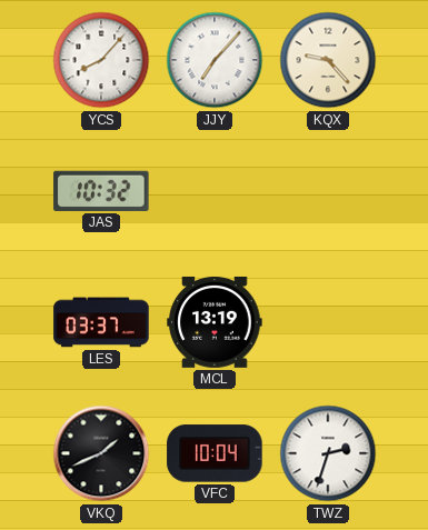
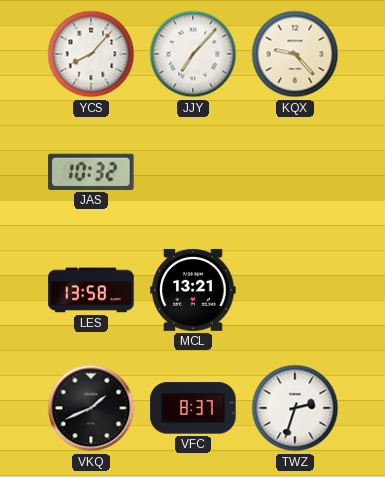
LES: 03:37 -> 13:58
MCL: 13:19 -> 13:21
VFC: 10:04 -> 8:37
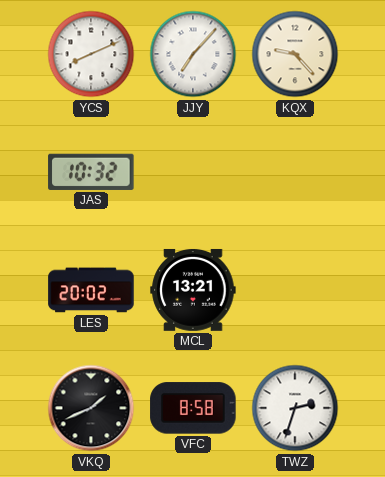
YCS: 8:07 -> 8:11
LES: 13:58 -> 20:02
VFC: 8:37 -> 8:58
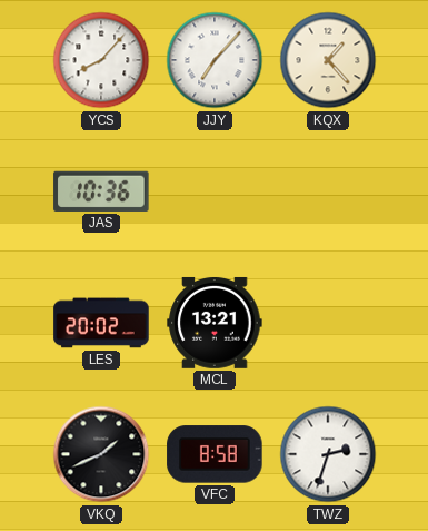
YCS: 8:11 -> 8:07
KQX: 9:23 -> 1:23
JAS: 10:32 -> 10:36
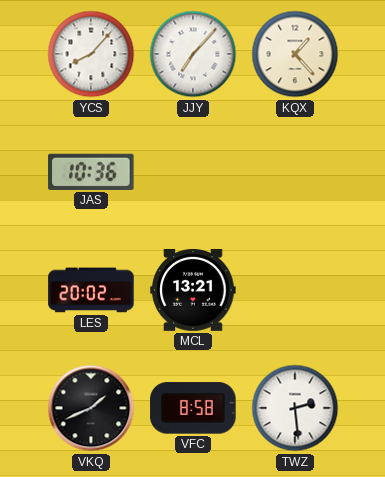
TWZ: 2:33 -> 2:29
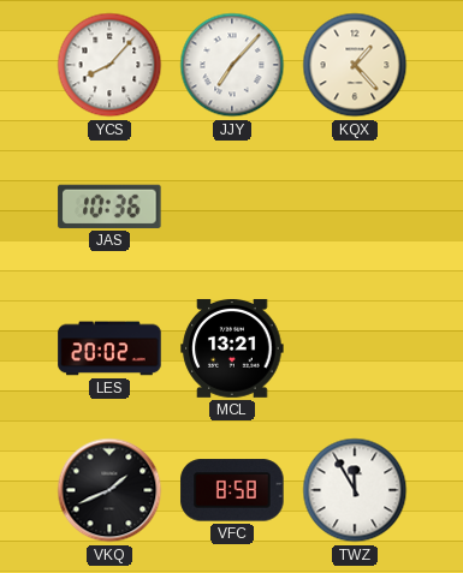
TWZ: 2:29 -> 11:55
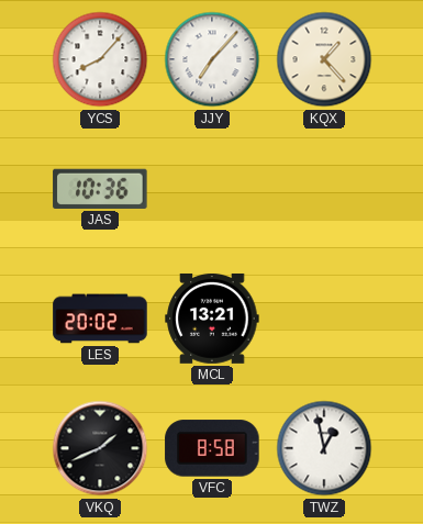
TWZ: 11:55 -> 12:58
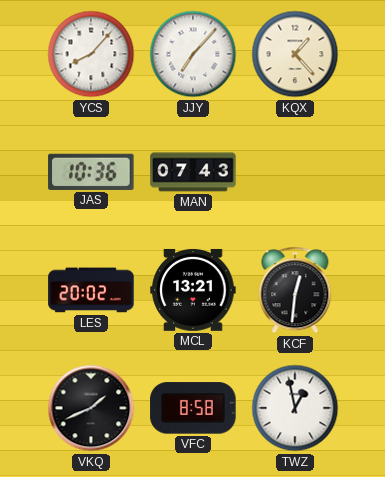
MAN: none -> 07:43
KCF: none -> 12:31
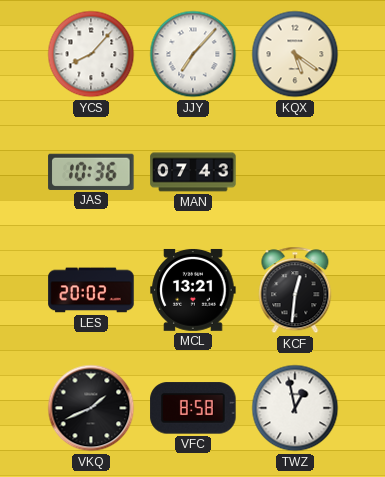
KQX: 1:23 -> 5:21
